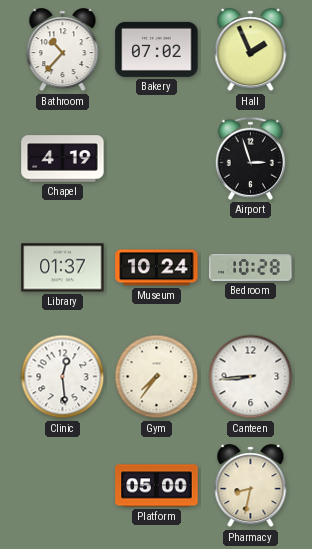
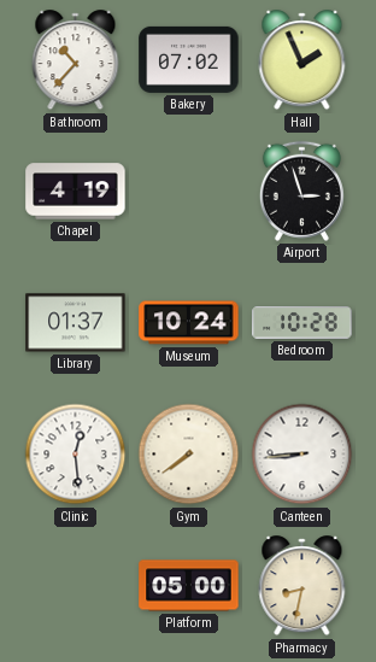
Gym: 7:36 -> 7:39
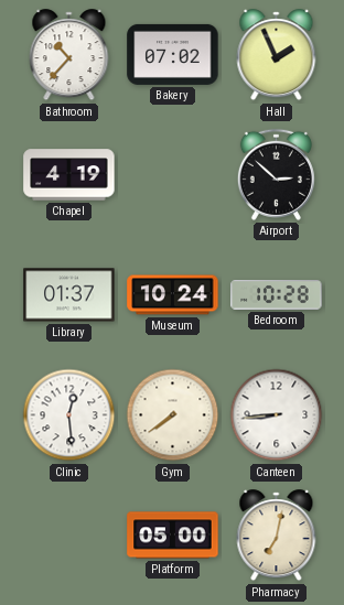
Airport: 2:57 -> 2:52
Pharmacy: 8:32 -> 7:02
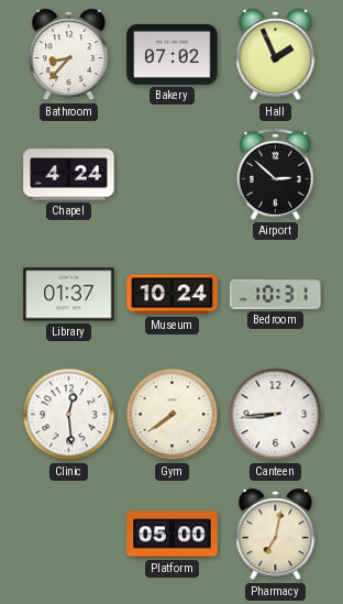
Bathroom: 10:37 -> 8:37
Chapel: 4:19 -> 4:24
Bedroom: 10:28 -> 10:31
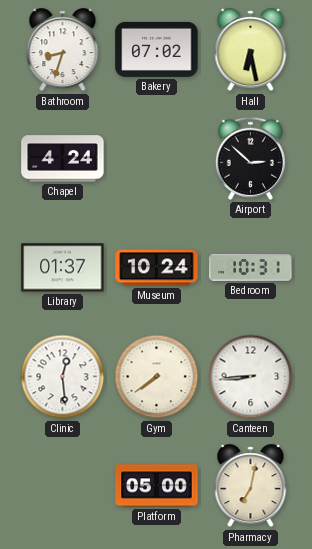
Bathroom: 8:37 -> 8:33
Hall: 1:56 -> 6:28
